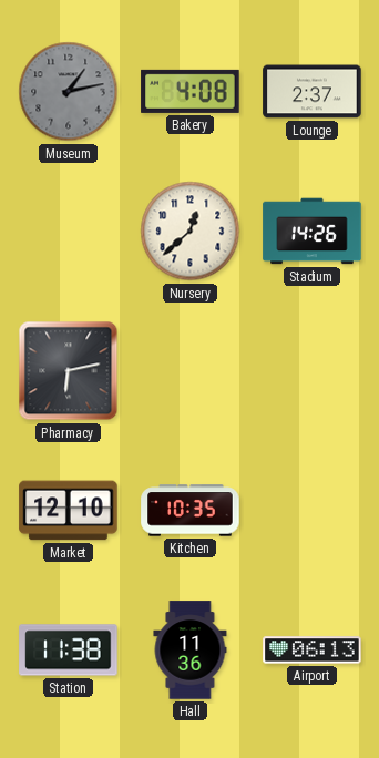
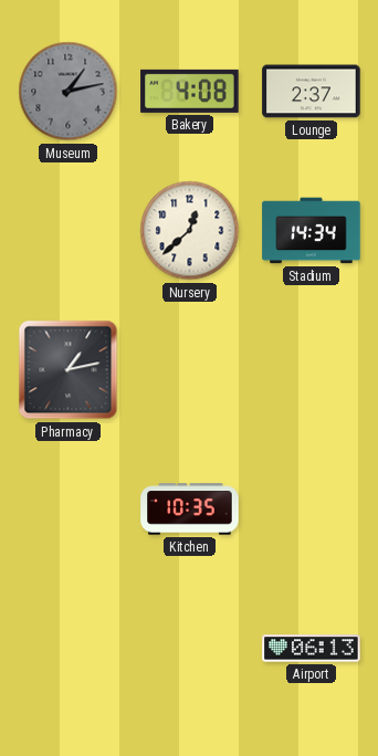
Stadium: 14:26 -> 14:34
Pharmacy: 6:13 -> 1:13
Market: 12:10 -> none
Station: 11:38 -> none
Hall: 11:36 -> none
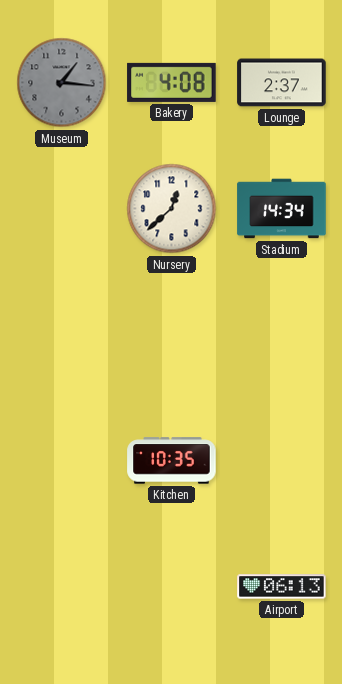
Museum: 1:13 -> 1:16
Pharmacy: 1:13 -> none
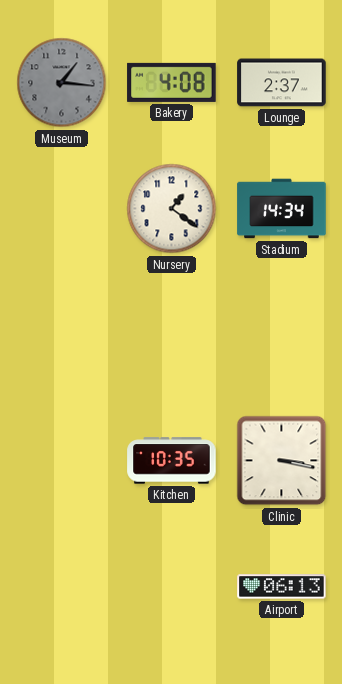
Nursery: 12:38 -> 1:21
Clinic: none -> 3:17
